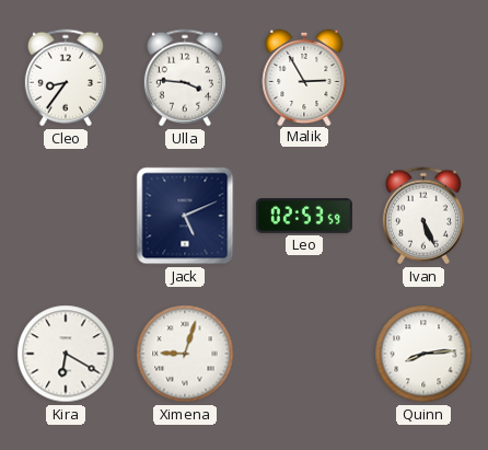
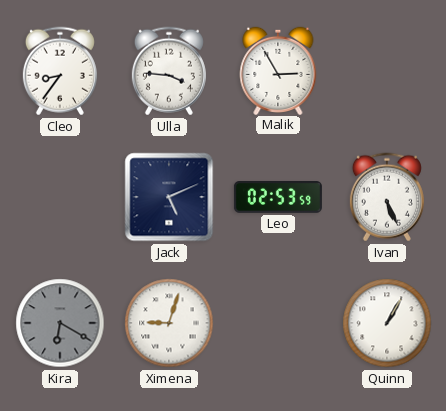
Kira dial: white -> grey
Quinn: 8:14 -> 1:05
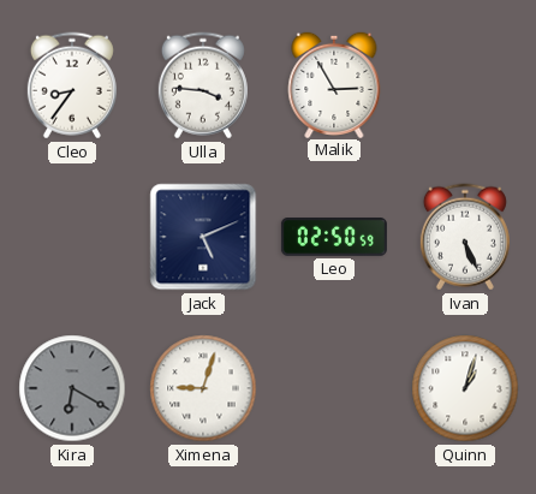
Leo: 02:53 -> 02:50
Quinn: 1:05 -> 1:03
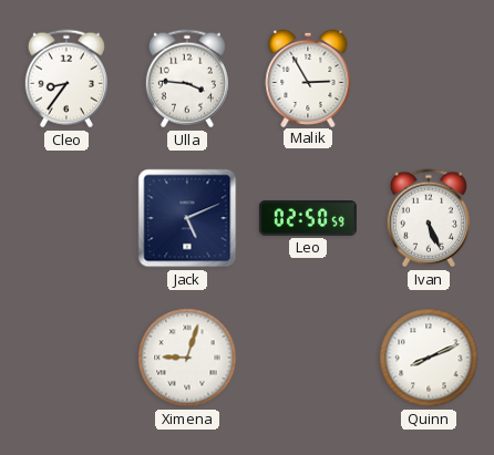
Kira: 6:20 -> none
Quinn: 1:03 -> 8:11
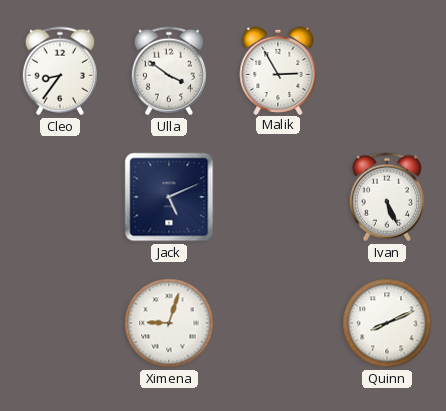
Ulla: 3:46 -> 3:51
Leo: 02:50 -> none
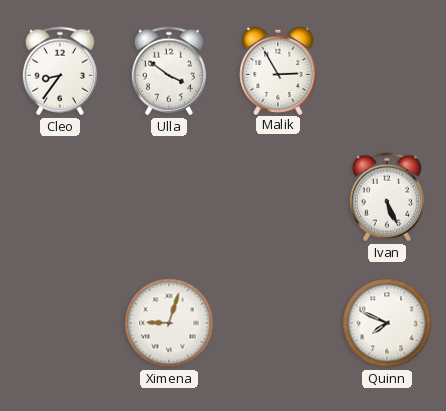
Jack: 5:11 -> none
Quinn: 8:11 -> 7:49
